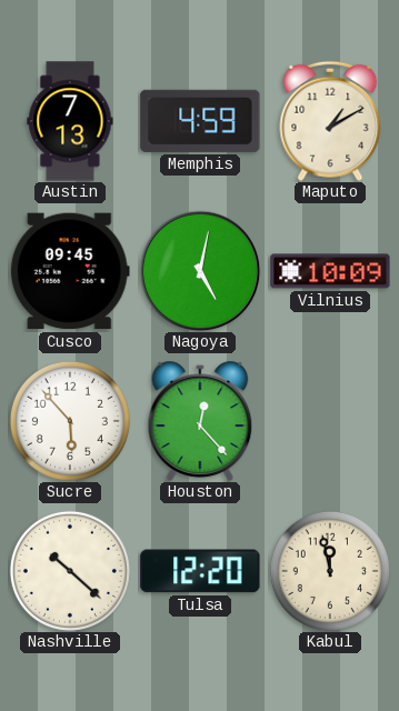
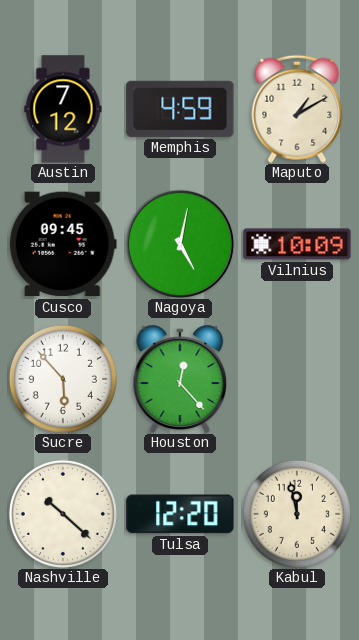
Austin: 7:13 -> 7:12
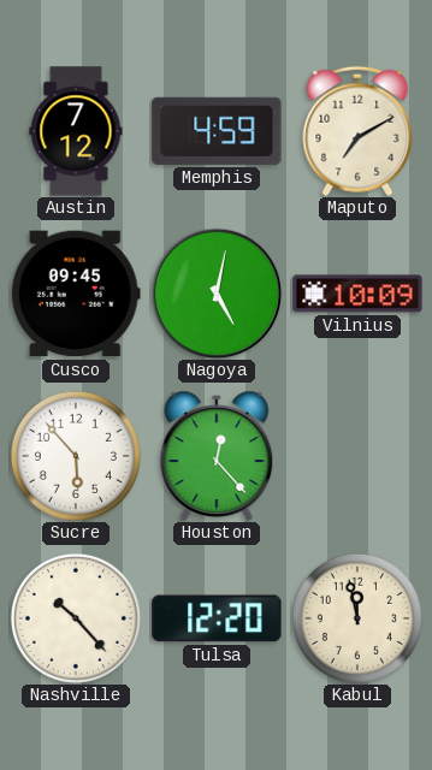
Maputo: 1:10 -> 7:10
Nashville: 10:22 -> 10:23
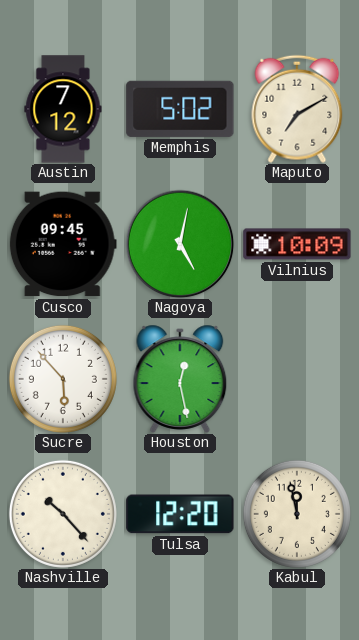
Memphis: 4:59 -> 5:02
Houston: 12:23 -> 12:28
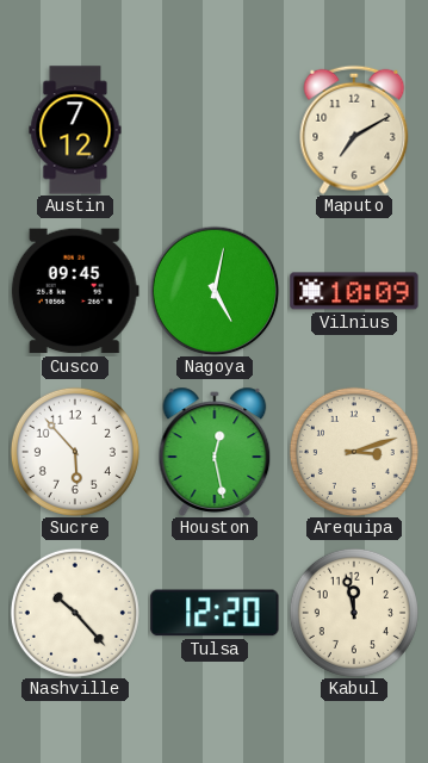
Memphis: 5:02 -> none
Arequipa: none -> 3:12
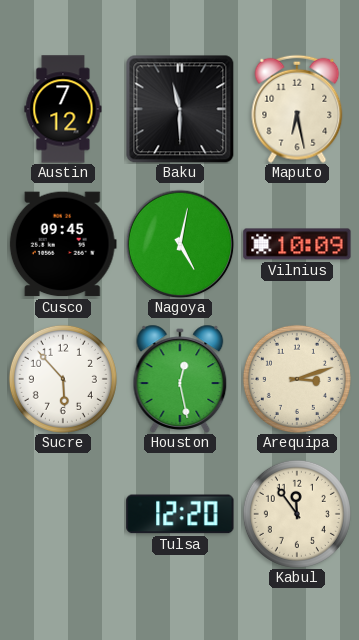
Baku: none -> 11:30
Maputo: 7:10 -> 6:28
Nashville: 10:23 -> none
Kabul: 11:58 -> 11:54
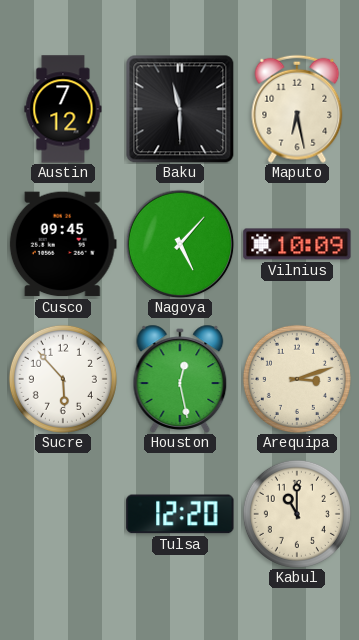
Nagoya: 5:02 -> 5:07
Kabul: 11:54 -> 11:00
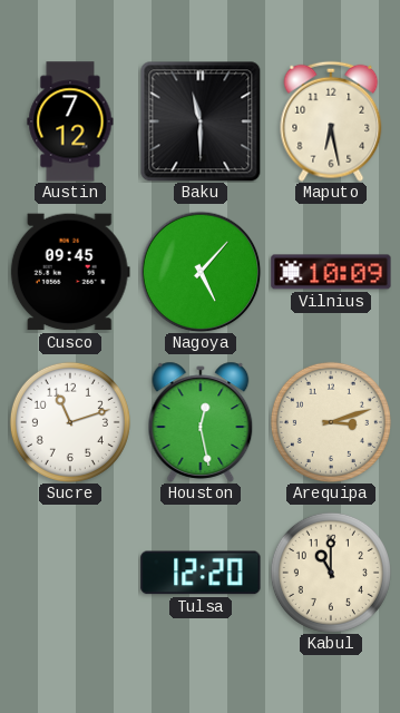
Sucre: 5:53 -> 11:12
